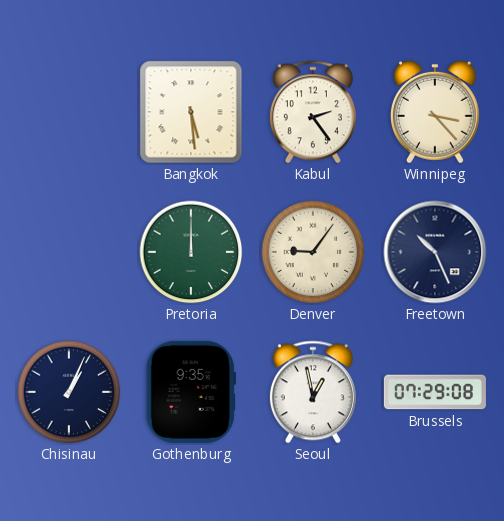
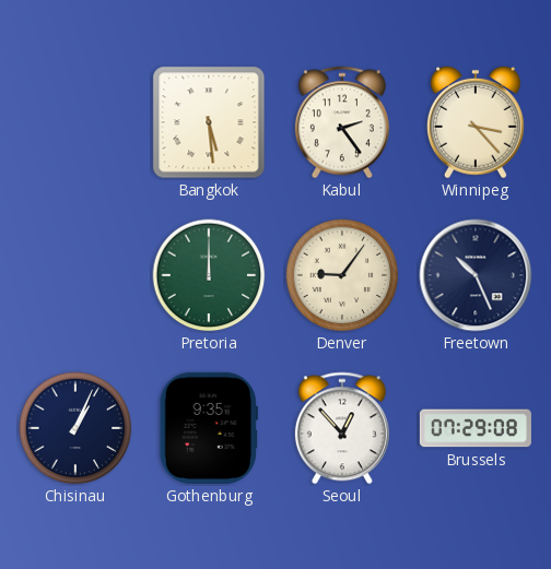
Seoul: 12:58 -> 12:53
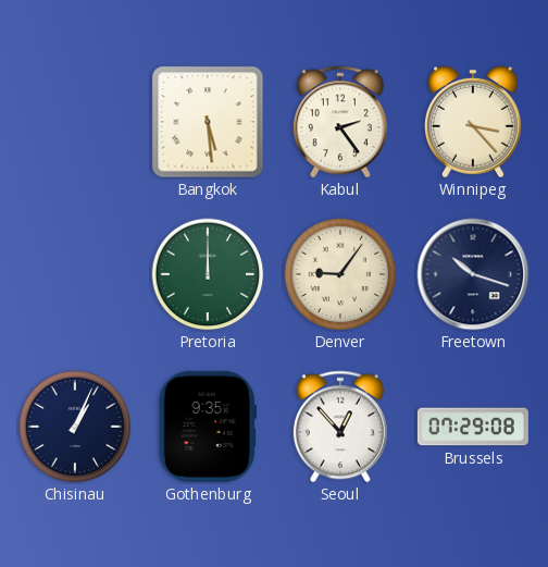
Freetown: 10:26 -> 10:18
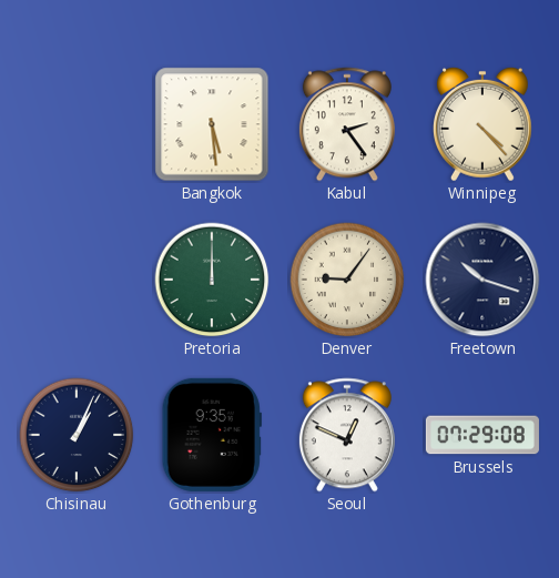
Winnipeg: 3:23 -> 4:23
Seoul: 12:53 -> 12:49
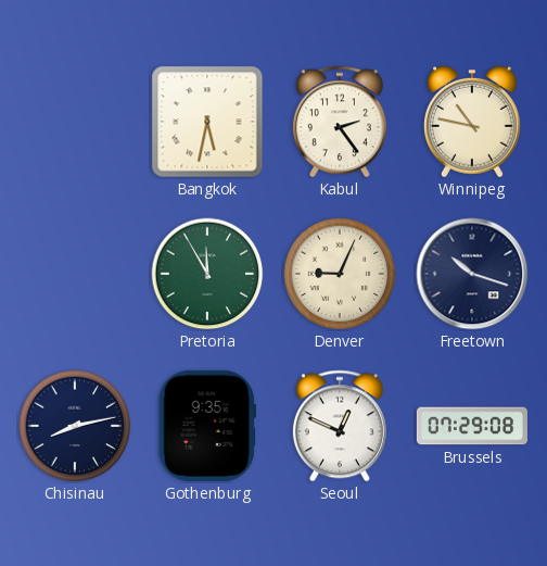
Bangkok: 5:29 -> 5:32
Winnipeg: 4:23 -> 10:47
Pretoria: 12:00 -> 11:55
Denver: 9:06 -> 9:04
Chisinau: 1:04 -> 8:13
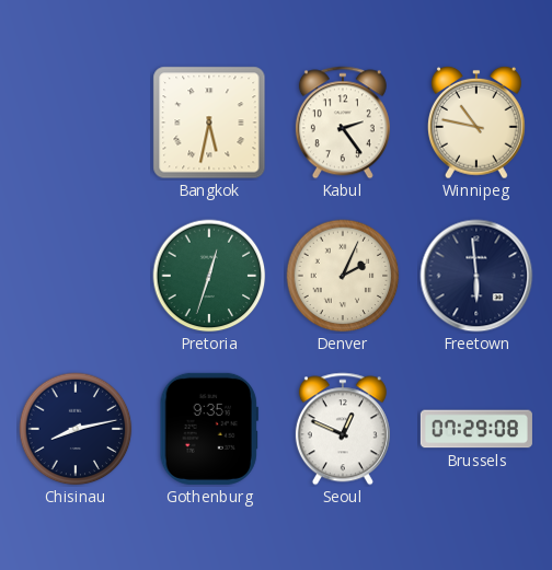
Pretoria: 11:55 -> 12:33
Denver: 9:04 -> 2:04
Freetown: 10:18 -> 5:59
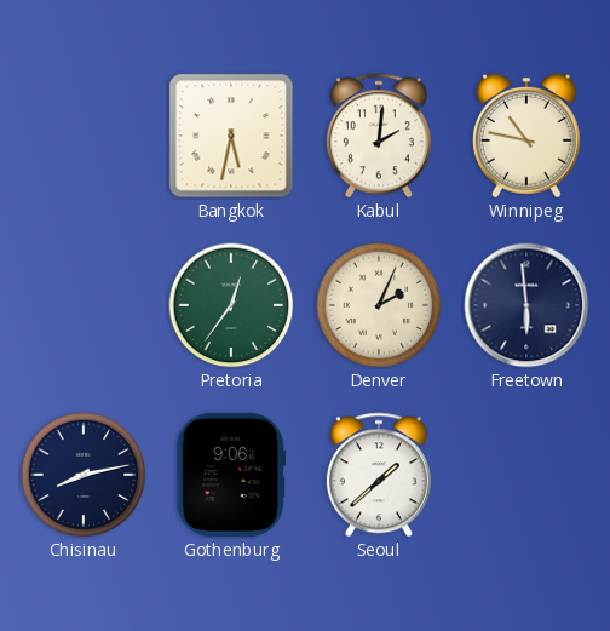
Kabul: 2:24 -> 2:01
Pretoria: 12:33 -> 12:36
Gothenburg: 9:35 -> 9:06
Seoul: 12:49 -> 1:38
Brussels: 07:29 -> none
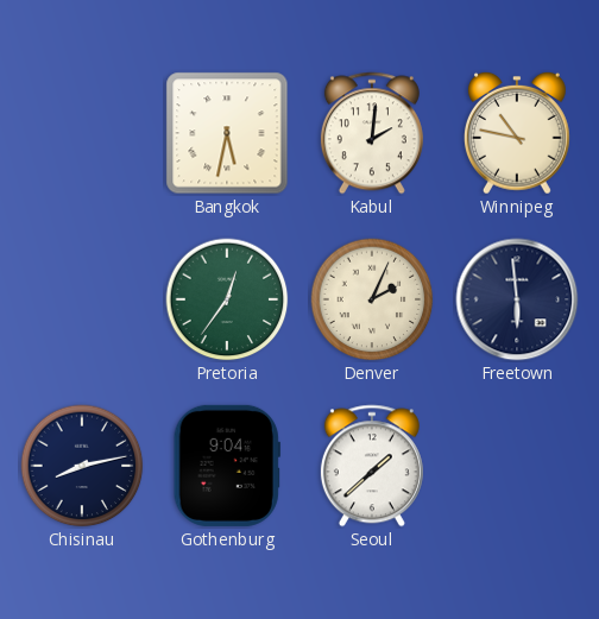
Gothenburg: 9:06 -> 9:04
